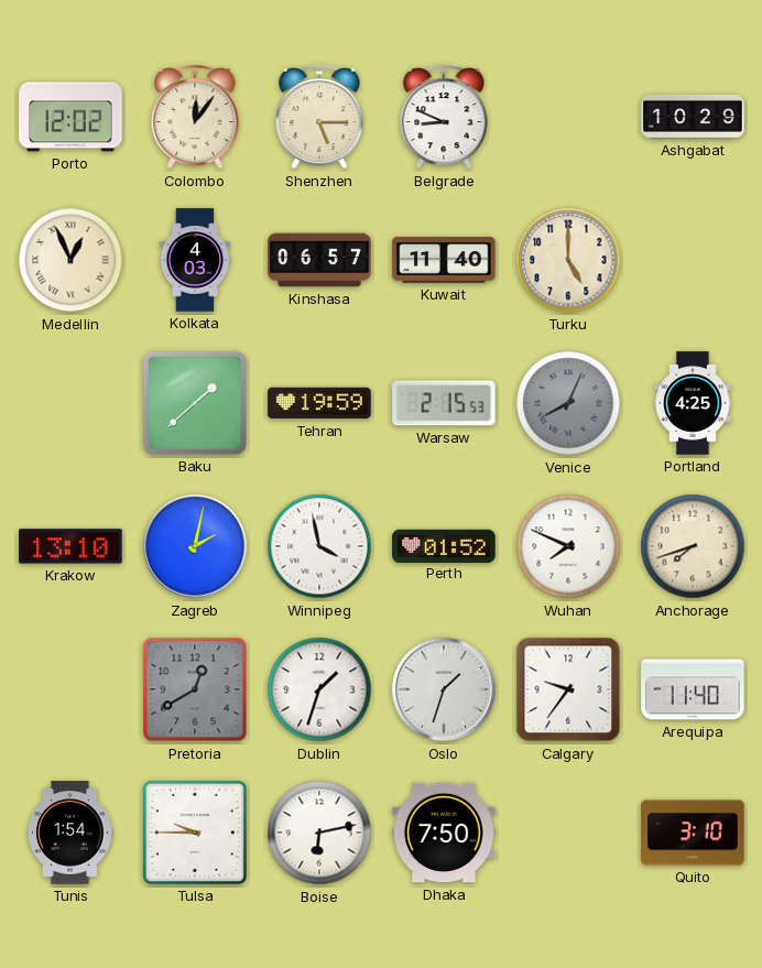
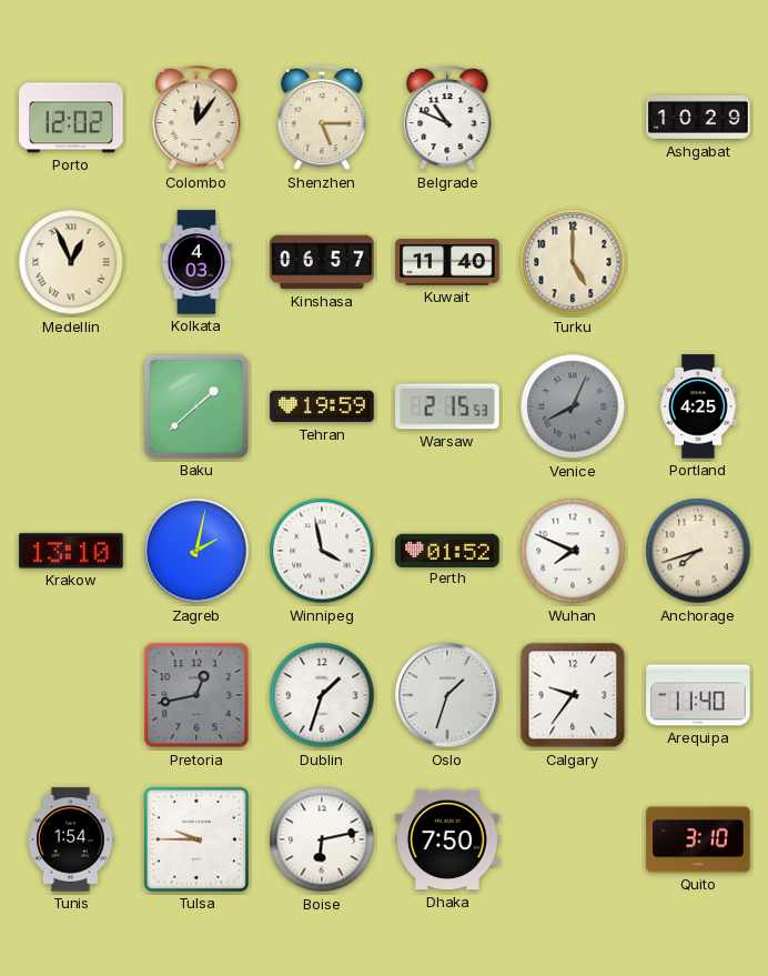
Belgrade: 8:49 -> 10:49
Pretoria: 12:40 -> 12:43
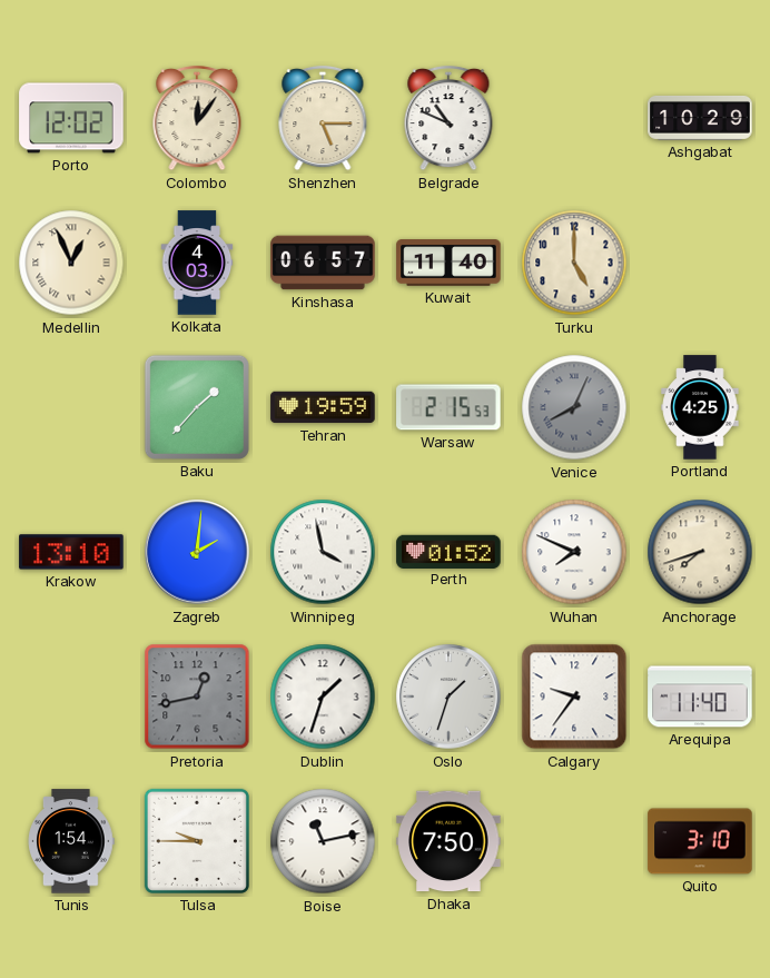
Baku: 1:38 -> 1:37
Zagreb: 2:02 -> 2:01
Boise: 6:13 -> 11:13
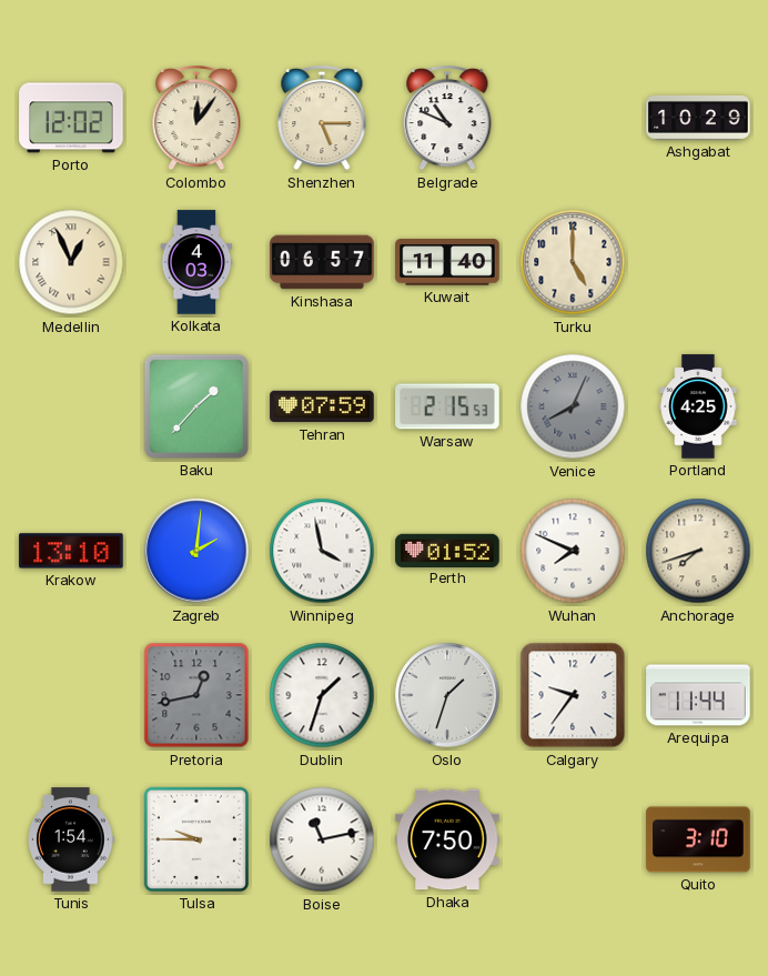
Tehran: 19:59 -> 07:59
Arequipa: 11:40 -> 11:44
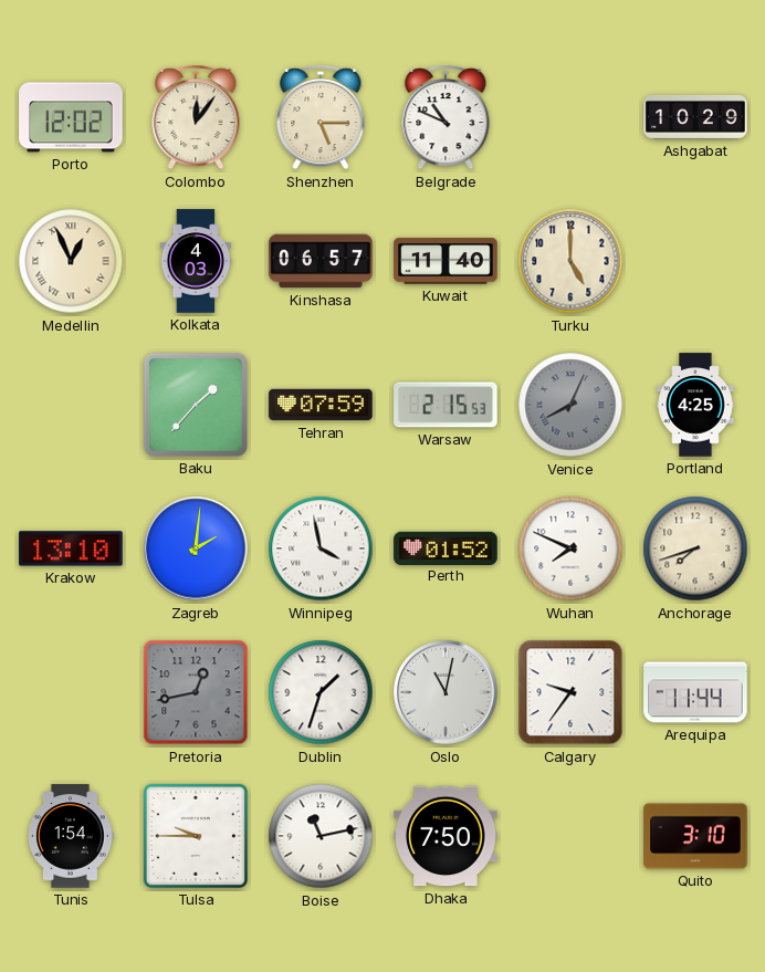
Oslo: 1:33 -> 11:02
